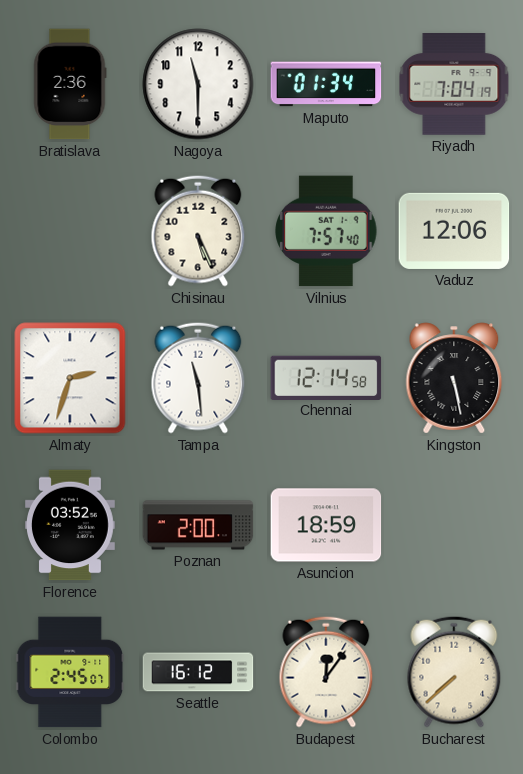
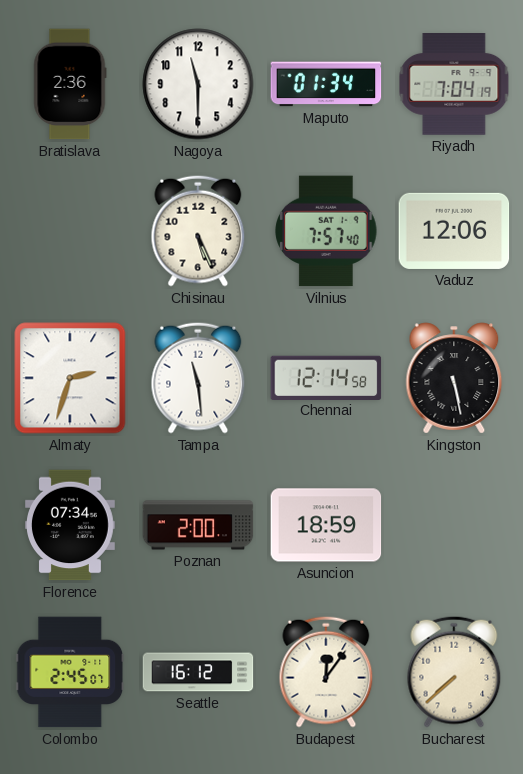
Florence: 03:52 -> 07:34
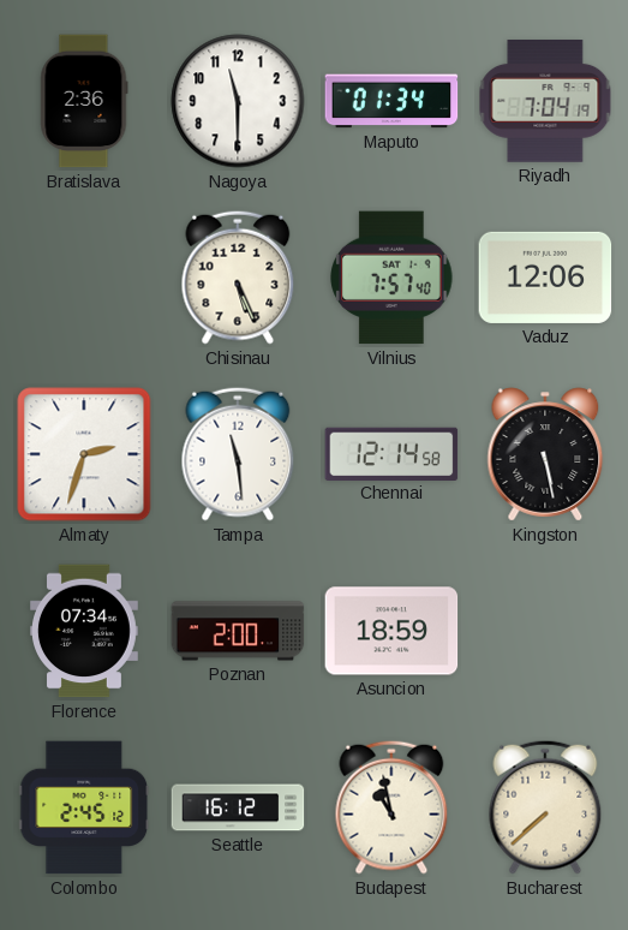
Colombo: 2:45:07 -> 2:45:12
Budapest: 12:06 -> 10:58
